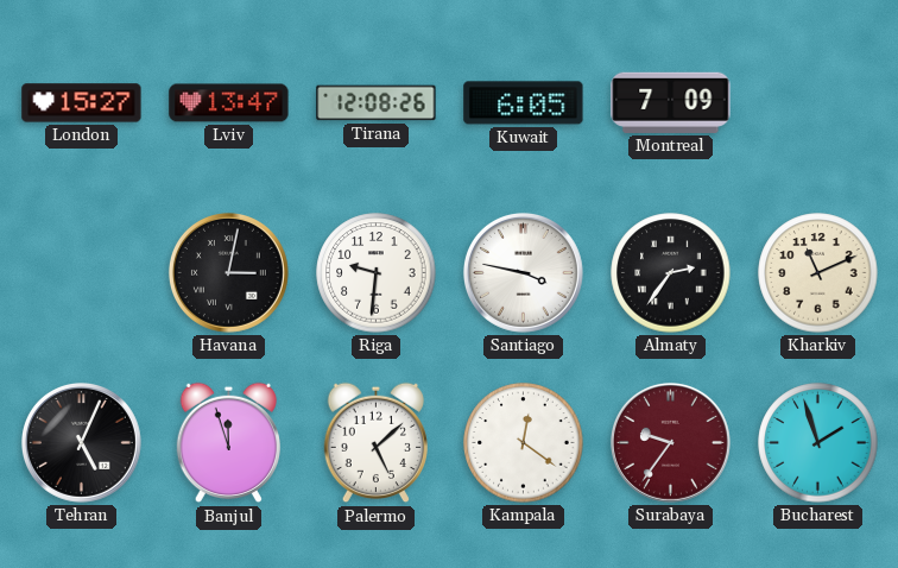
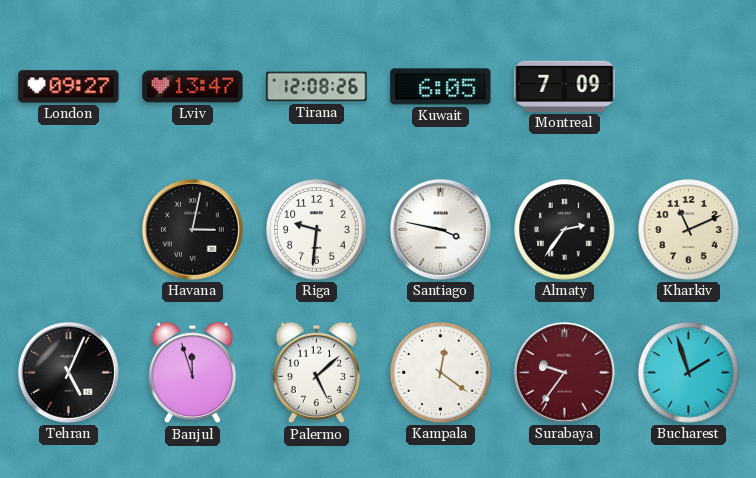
London: 15:27 -> 09:27
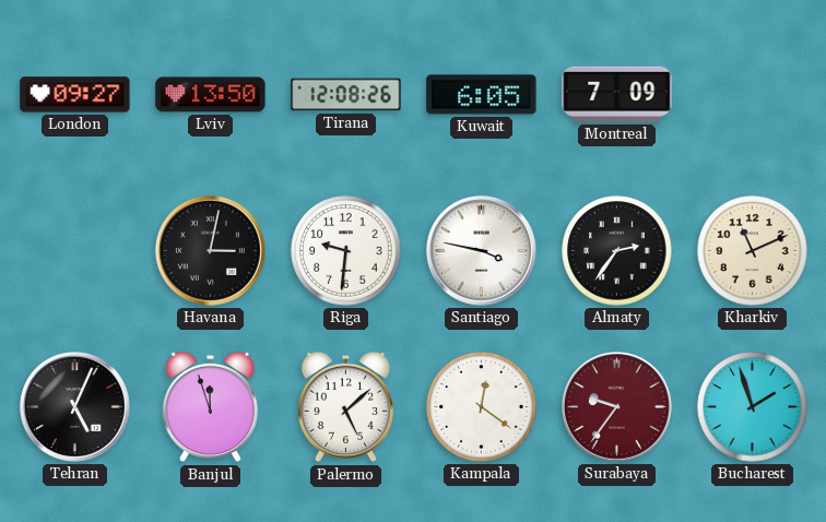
Lviv: 13:47 -> 13:50
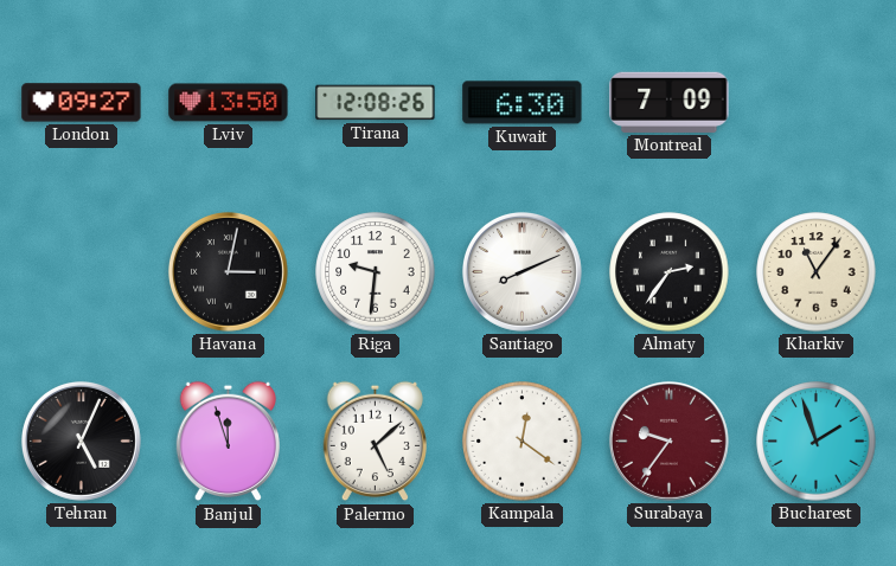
Kuwait: 6:05 -> 6:30
Santiago: 3:47 -> 8:11
Kharkiv: 11:11 -> 11:06
